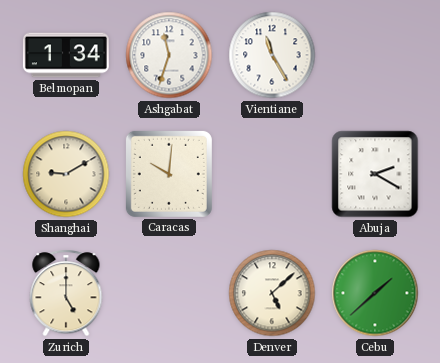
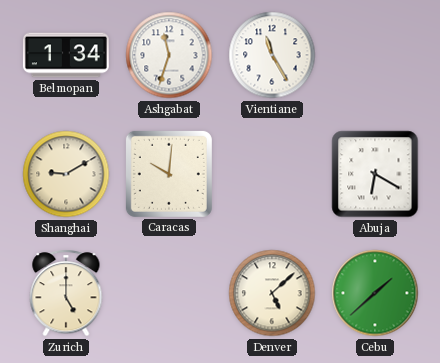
Abuja: 2:20 -> 6:20
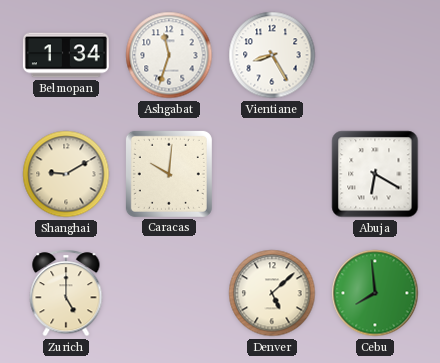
Vientiane: 11:25 -> 8:25
Cebu: 1:38 -> 7:59
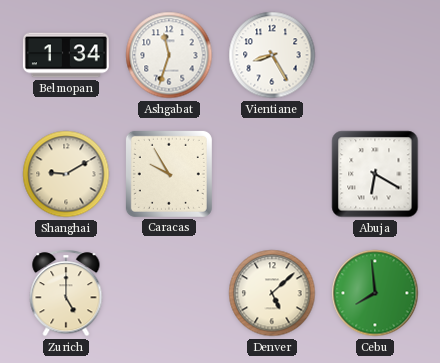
Caracas: 10:01 -> 9:55
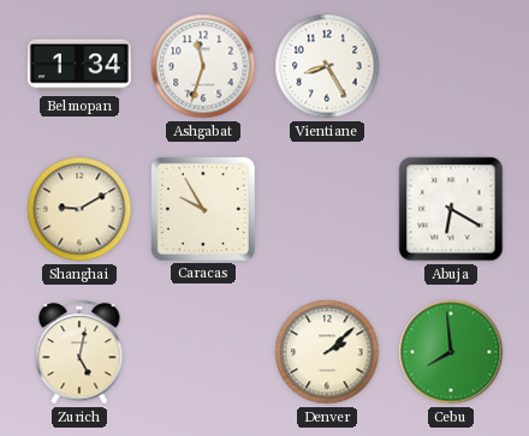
Zurich: 5:00 -> 5:02
Denver: 5:08 -> 2:08
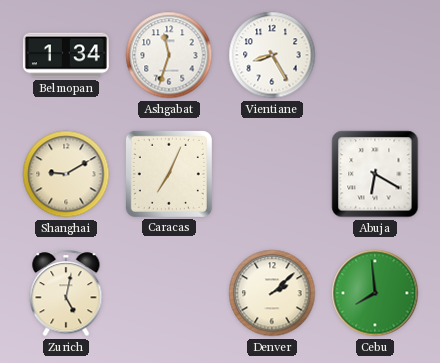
Caracas: 9:55 -> 7:04
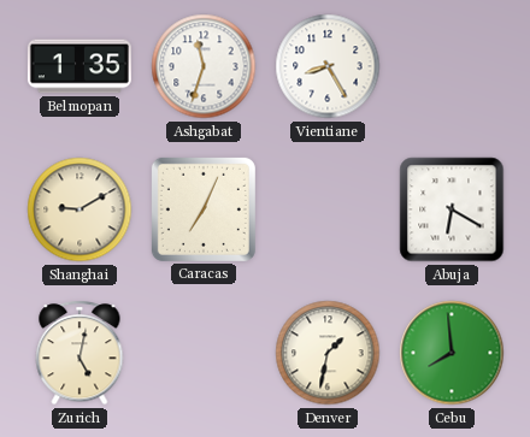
Belmopan: 1:34 -> 1:35
Denver: 2:08 -> 1:32
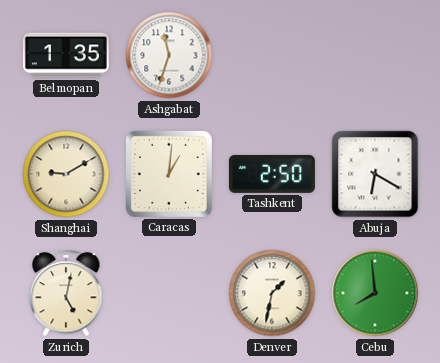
Vientiane: 8:25 -> none
Caracas: 7:04 -> 1:01
Tashkent: none -> 2:50
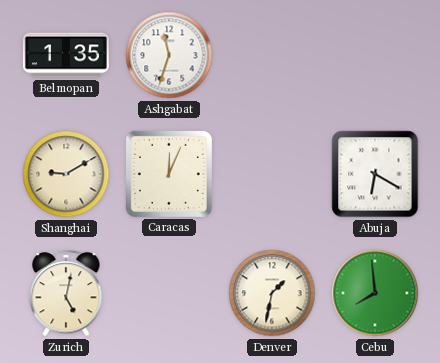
Caracas: 1:01 -> 12:04
Tashkent: 2:50 -> none
